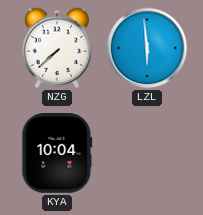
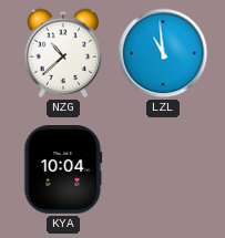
NZG: 7:38 -> 10:38
LZL: 5:59 -> 10:59
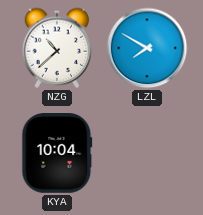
LZL: 10:59 -> 7:50
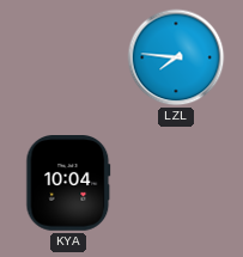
NZG: 10:38 -> none
LZL: 7:50 -> 7:46
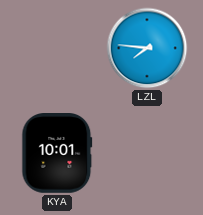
KYA: 10:04 -> 10:01
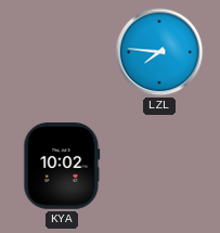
KYA: 10:01 -> 10:02
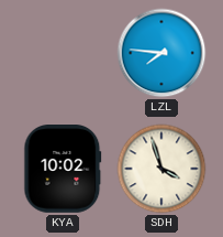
SDH: none -> 3:57
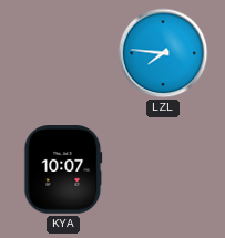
KYA: 10:02 -> 10:07
SDH: 3:57 -> none
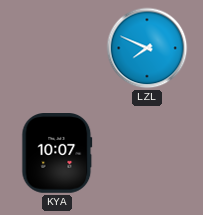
LZL: 7:46 -> 7:49
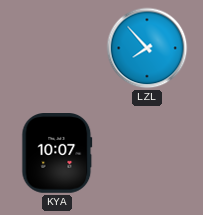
LZL: 7:49 -> 7:53
